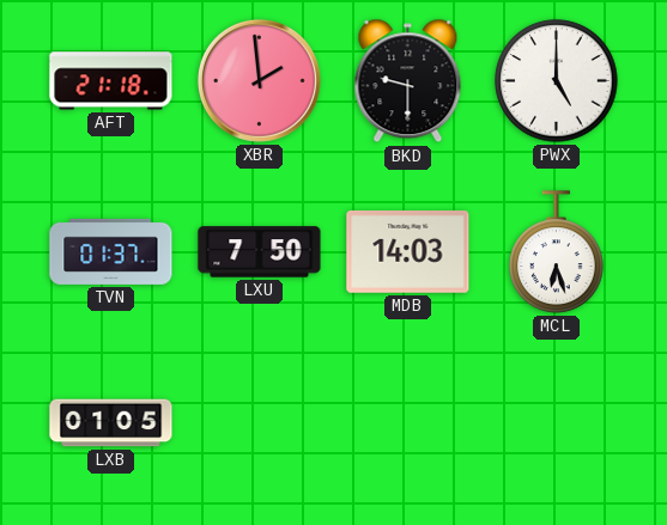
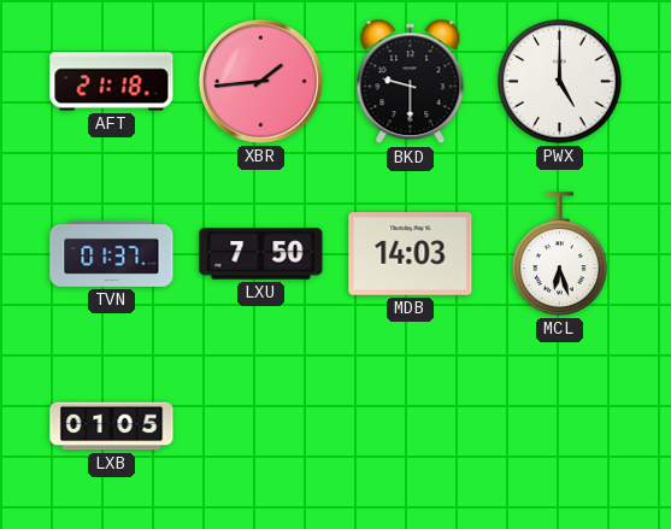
XBR: 1:59 -> 1:44
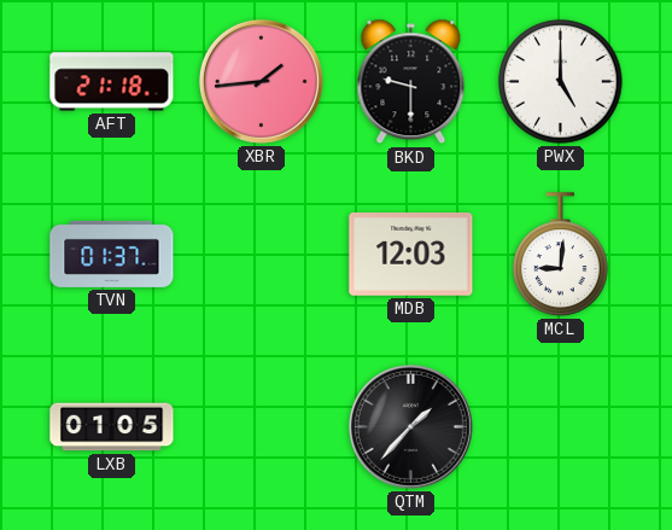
LXU: 7:50 -> none
MDB: 14:03 -> 12:03
MCL: 6:27 -> 9:01
QTM: none -> 1:37
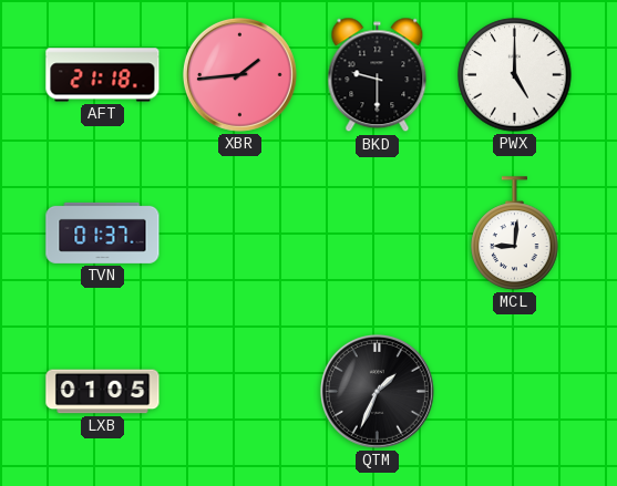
MDB: 12:03 -> none
QTM: 1:37 -> 1:34
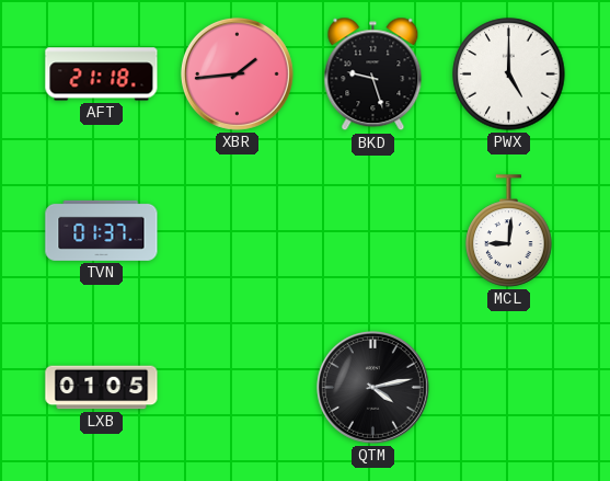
BKD: 9:30 -> 9:27
QTM: 1:34 -> 4:13
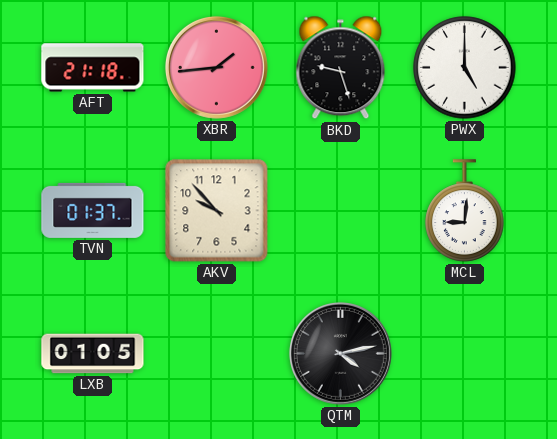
AKV: none -> 9:53
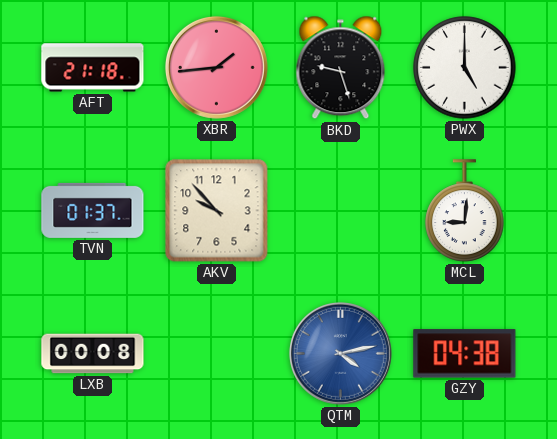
LXB: 01:05 -> 00:08
QTM dial: black -> blue
GZY: none -> 04:38
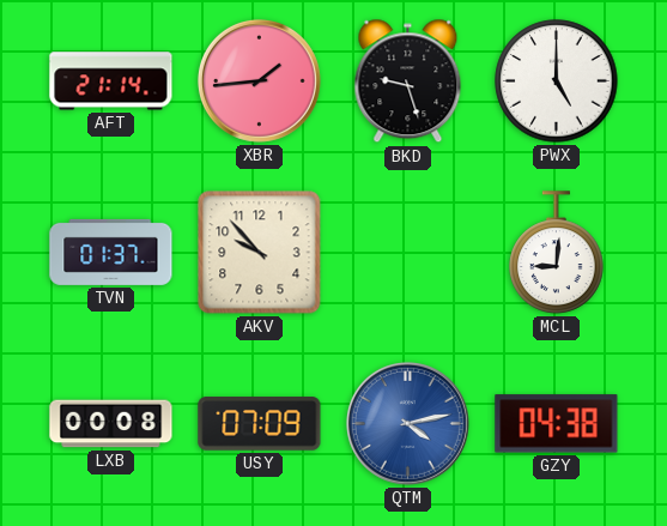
AFT: 21:18 -> 21:14
USY: none -> 07:09
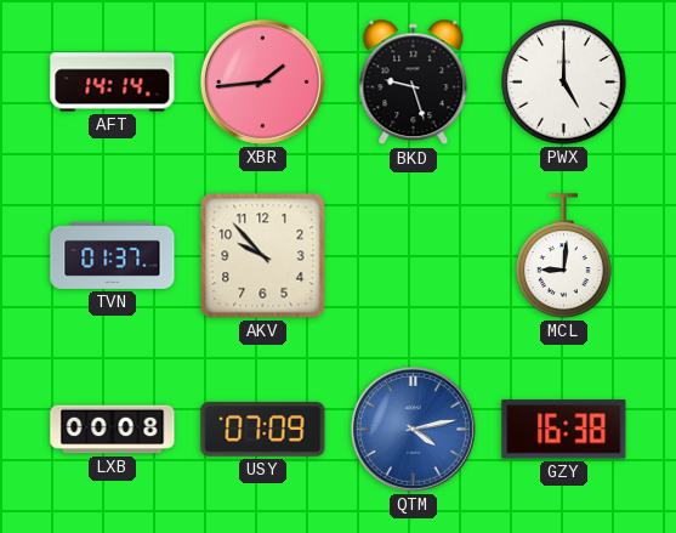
AFT: 21:14 -> 14:14
GZY: 04:38 -> 16:38
